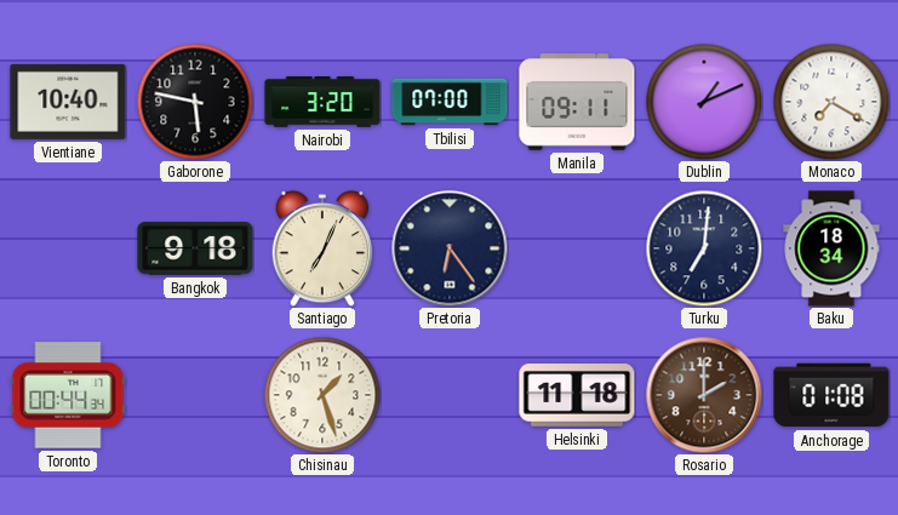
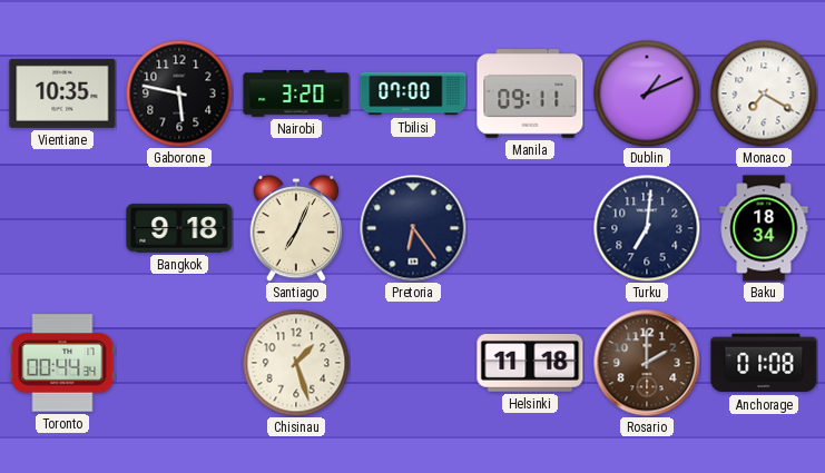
Vientiane: 10:40 -> 10:35
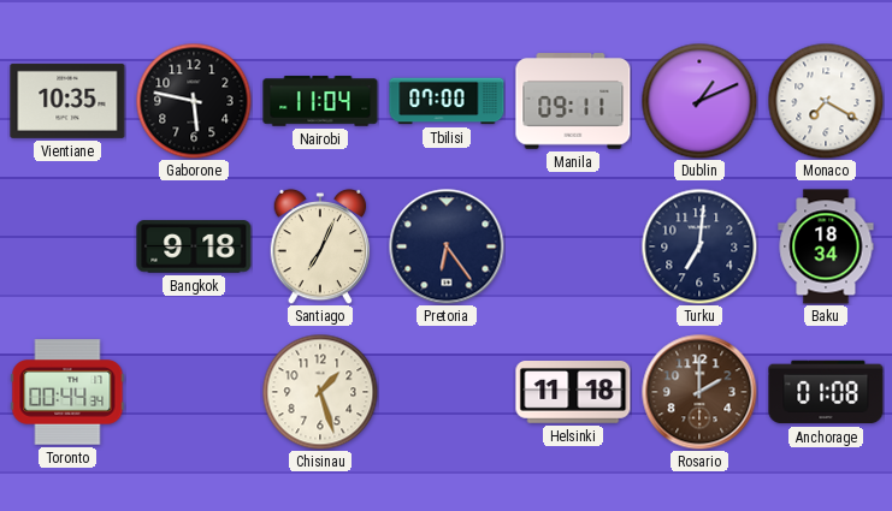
Nairobi: 3:20 -> 11:04
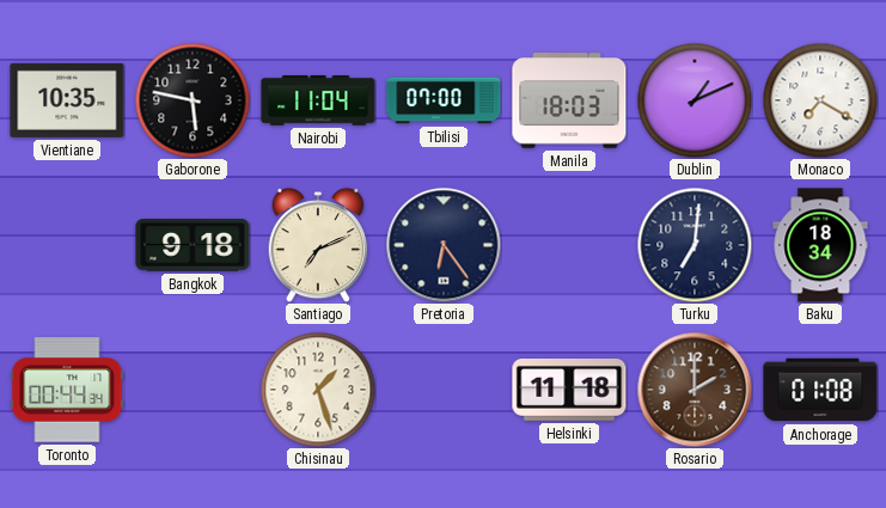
Manila: 09:11 -> 18:03
Santiago: 7:04 -> 7:11
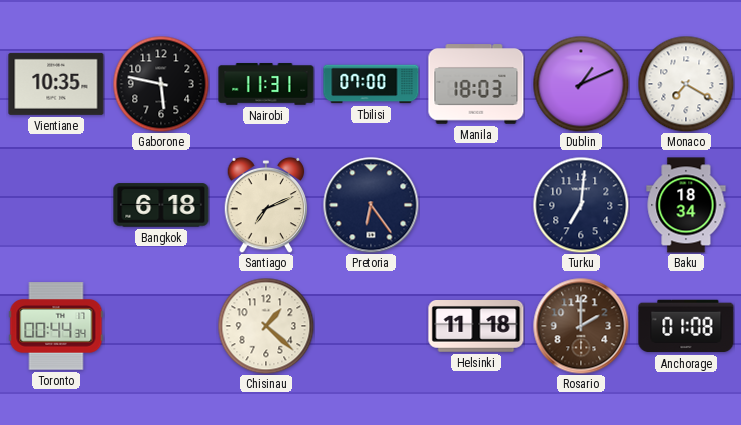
Nairobi: 11:04 -> 11:31
Bangkok: 9:18 -> 6:18
Chisinau: 1:27 -> 1:22
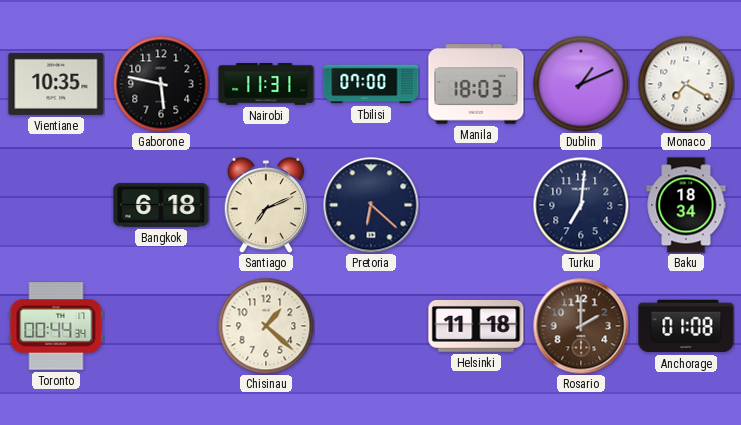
Pretoria: 6:24 -> 6:22
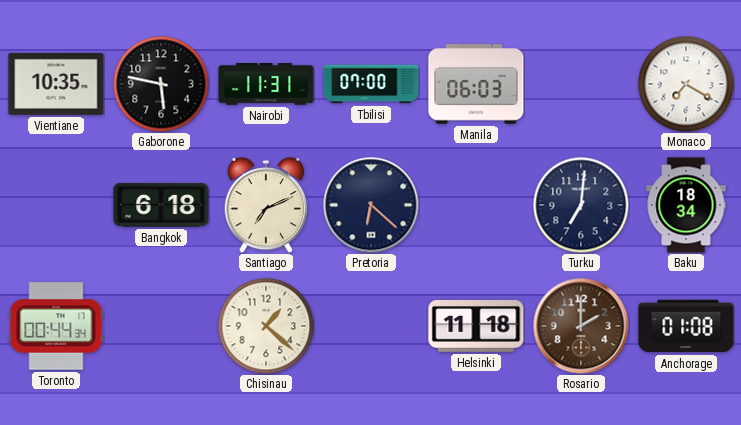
Manila: 18:03 -> 06:03
Dublin: 1:11 -> none
